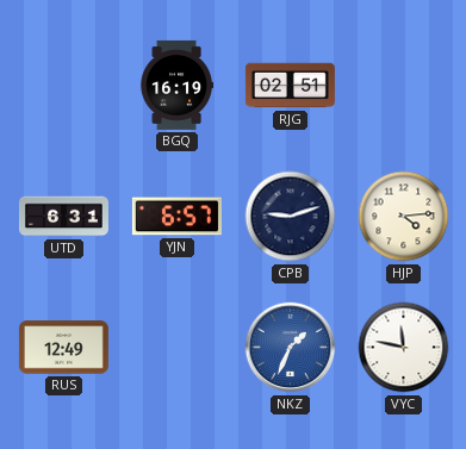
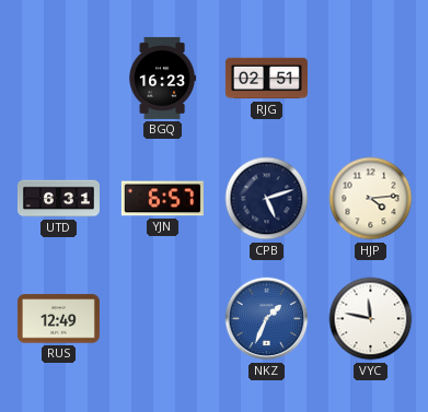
BGQ: 16:19 -> 16:23
CPB: 9:12 -> 5:12
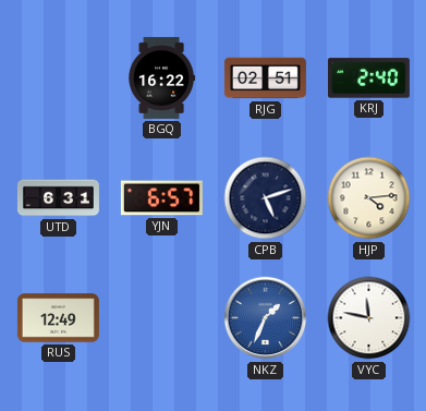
BGQ: 16:23 -> 16:22
KRJ: none -> 2:40
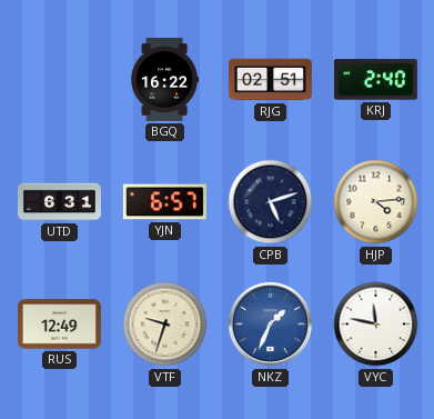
VTF: none -> 9:33
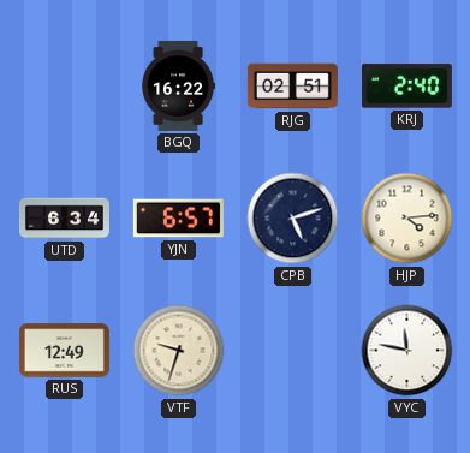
UTD: 6:31 -> 6:34
NKZ: 1:34 -> none
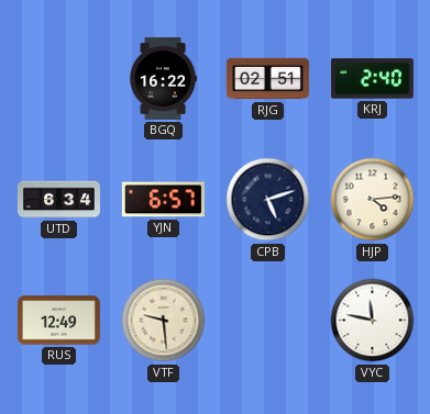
VTF: 9:33 -> 9:29
